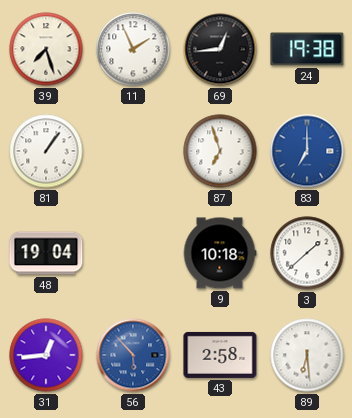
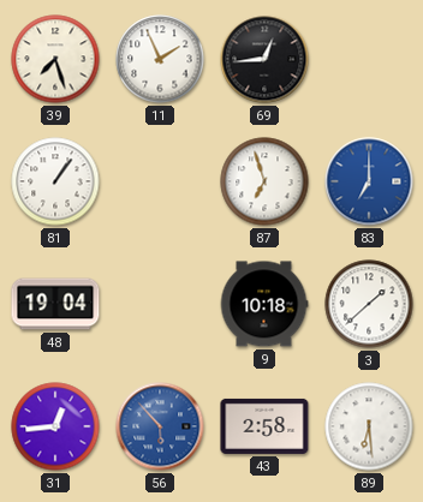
24: 19:38 -> none
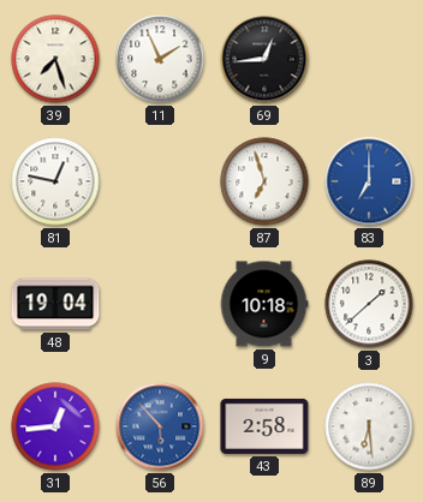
81: 1:06 -> 12:47
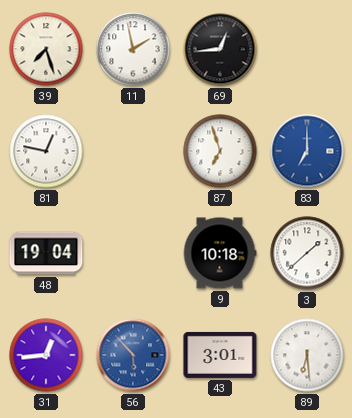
11: 1:56 -> 1:58
43: 2:58 -> 3:01
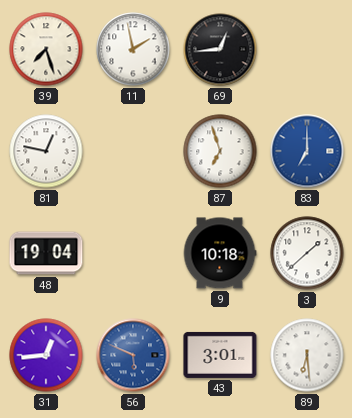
56: 5:53 -> 5:49
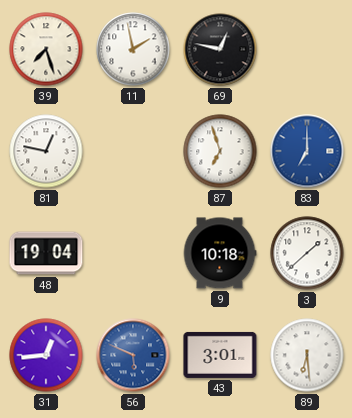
69: 12:44 -> 12:47
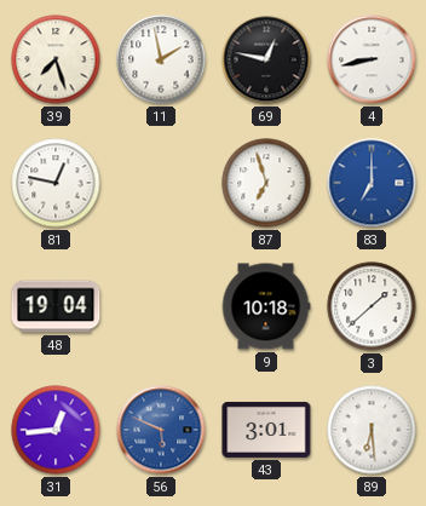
4: none -> 8:43
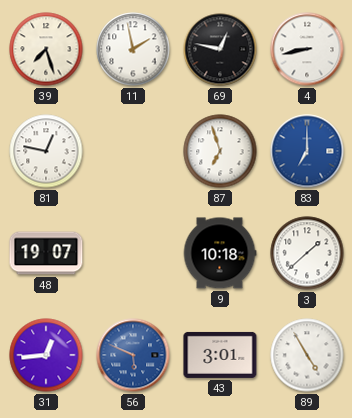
48: 19:04 -> 19:07
89: 6:29 -> 4:55
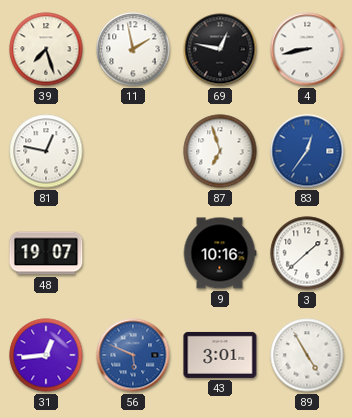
83: 7:00 -> 12:36
9: 10:18 -> 10:16
